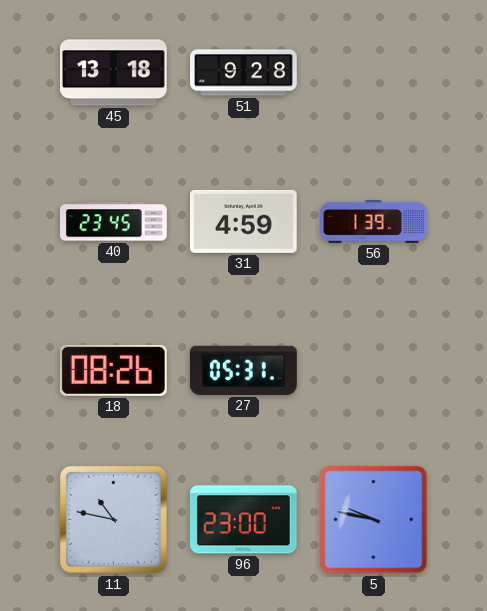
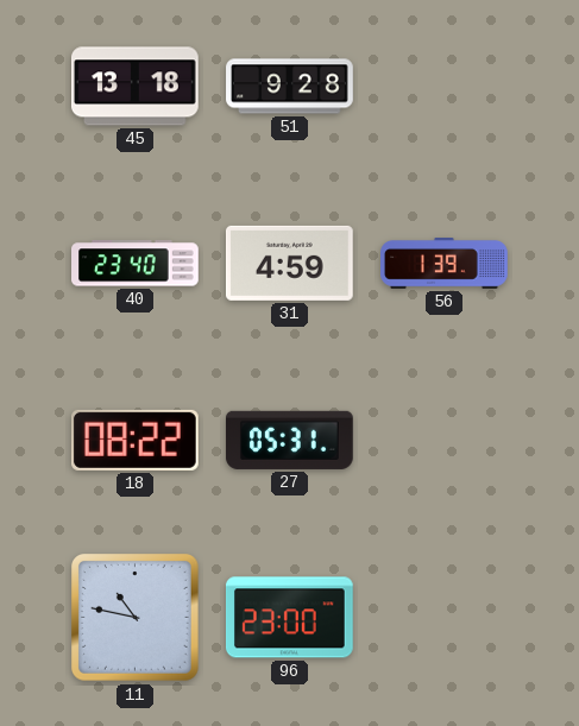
40: 23:45 -> 23:40
18: 08:26 -> 08:22
5: 9:47 -> none
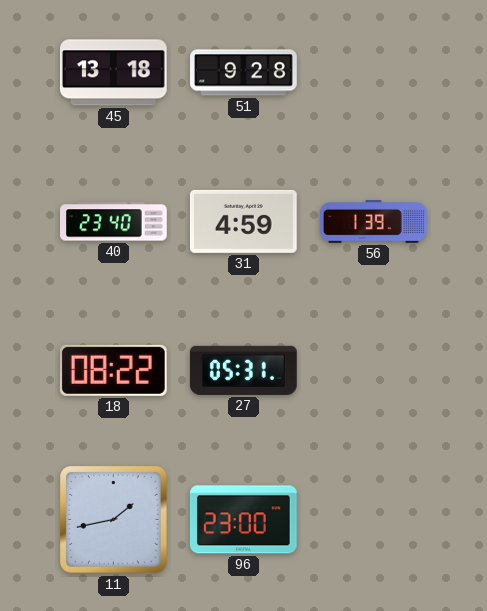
11: 10:47 -> 1:43
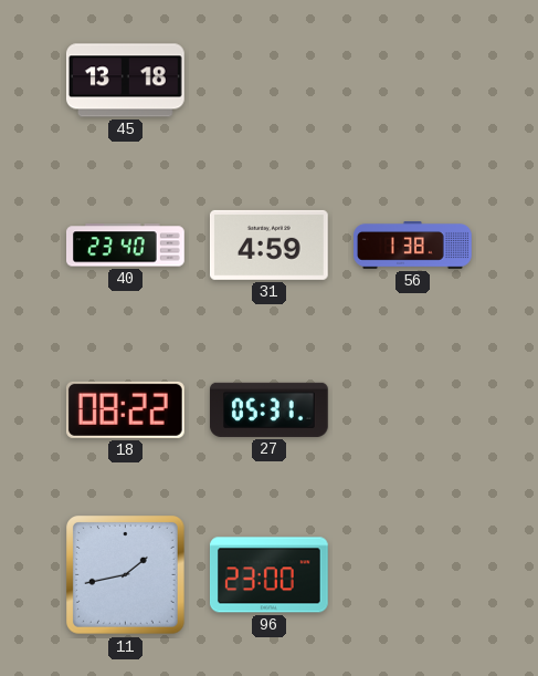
51: 9:28 -> none
56: 1:39 -> 1:38
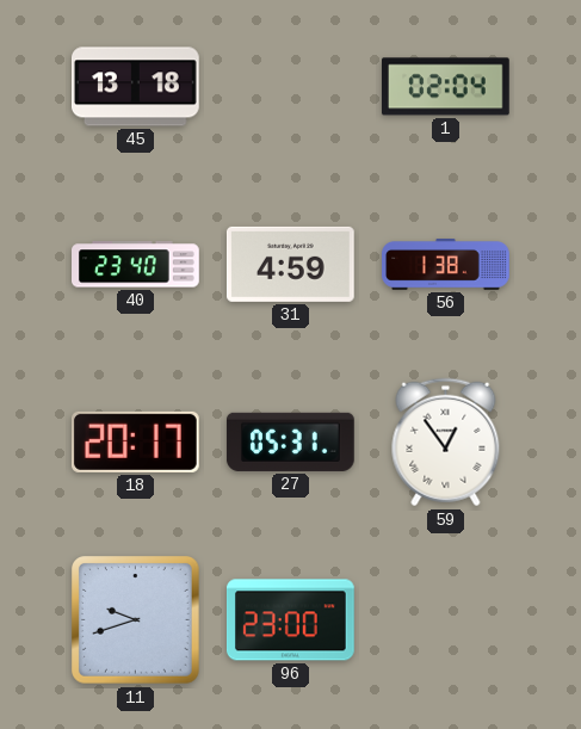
1: none -> 02:04
18: 08:22 -> 20:17
59: none -> 12:54
11: 1:43 -> 9:42
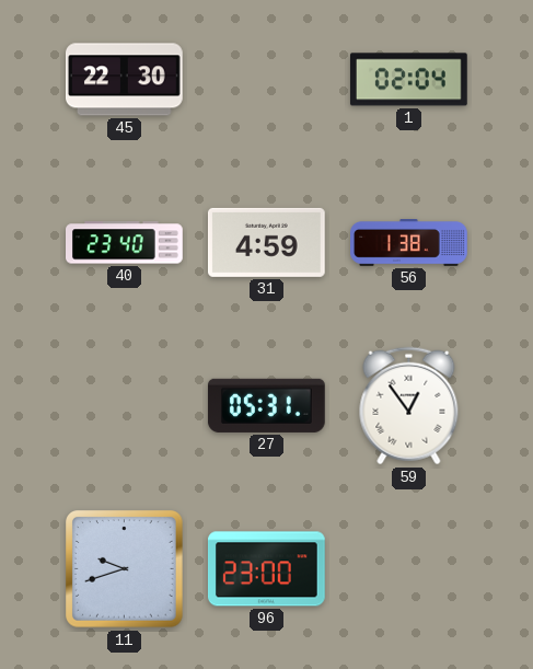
45: 13:18 -> 22:30
18: 20:17 -> none
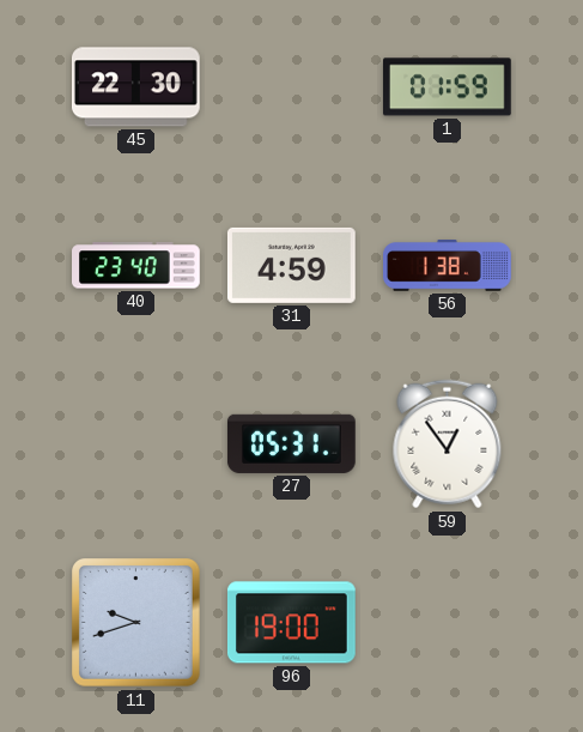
1: 02:04 -> 01:59
96: 23:00 -> 19:00
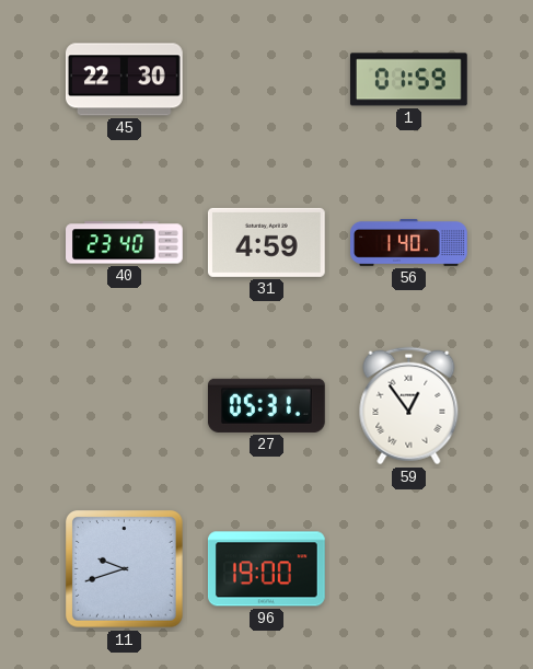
56: 1:38 -> 1:40
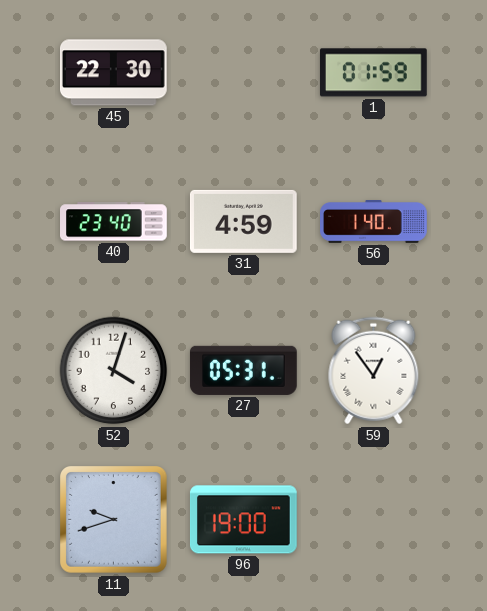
52: none -> 4:03
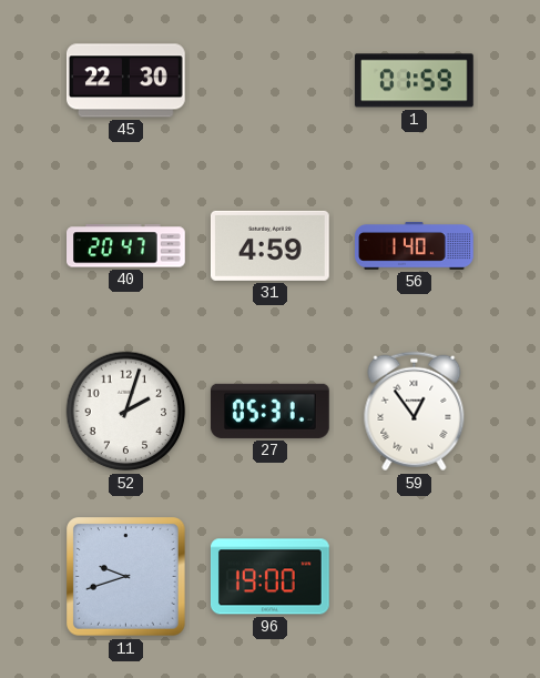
40: 23:40 -> 20:47
52: 4:03 -> 2:03
